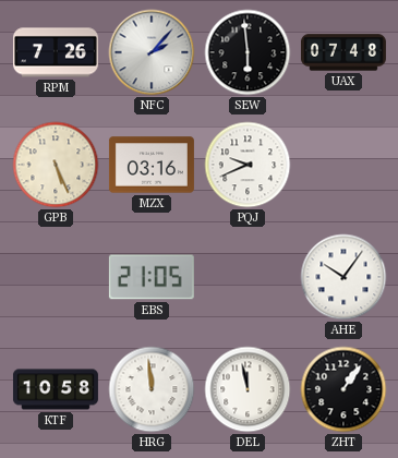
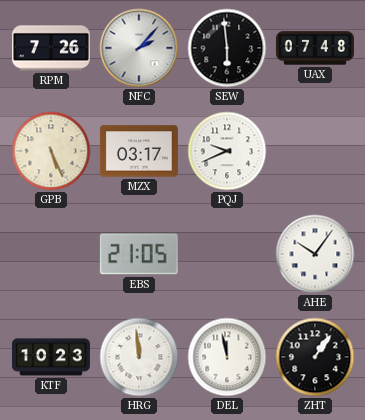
MZX: 03:16 -> 03:17
KTF: 10:58 -> 10:23
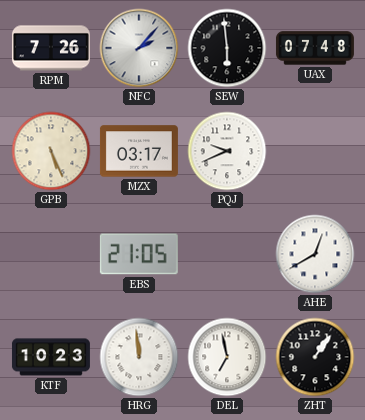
AHE: 10:06 -> 12:40
DEL: 11:58 -> 6:58
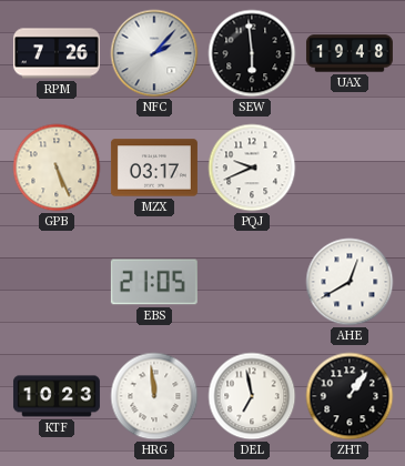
UAX: 07:48 -> 19:48
